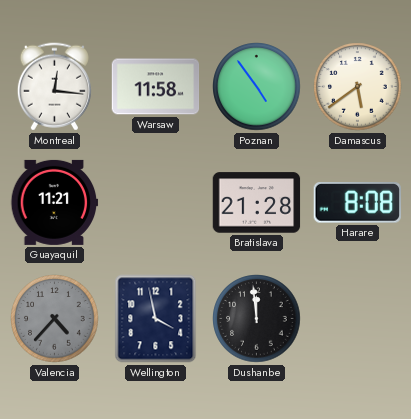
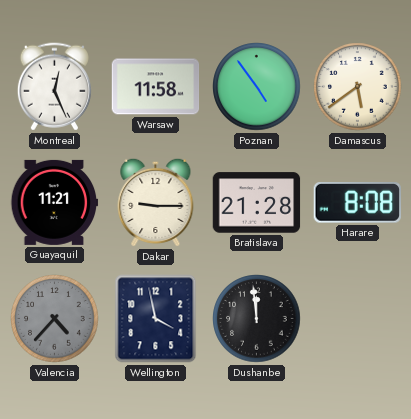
Montreal: 12:16 -> 12:26
Dakar: none -> 9:15
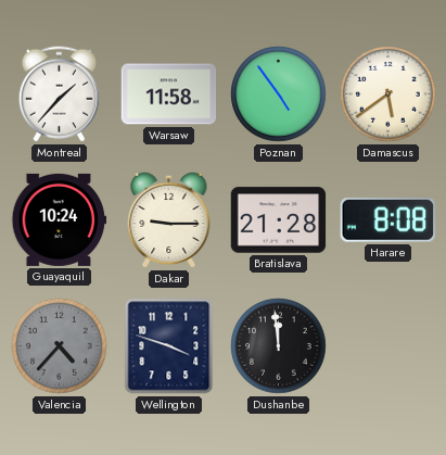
Montreal: 12:26 -> 1:37
Guayaquil: 11:21 -> 10:24
Wellington: 3:58 -> 3:48
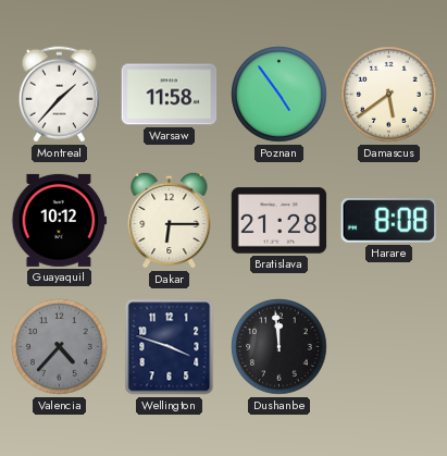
Guayaquil: 10:24 -> 10:12
Dakar: 9:15 -> 6:15
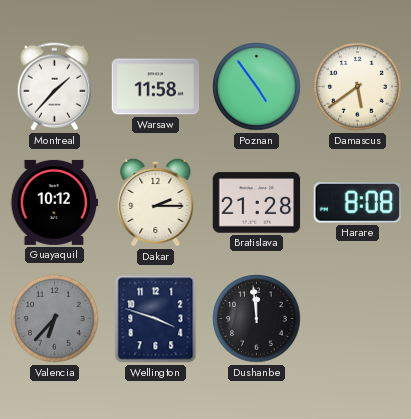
Dakar: 6:15 -> 2:15
Valencia: 4:37 -> 6:37
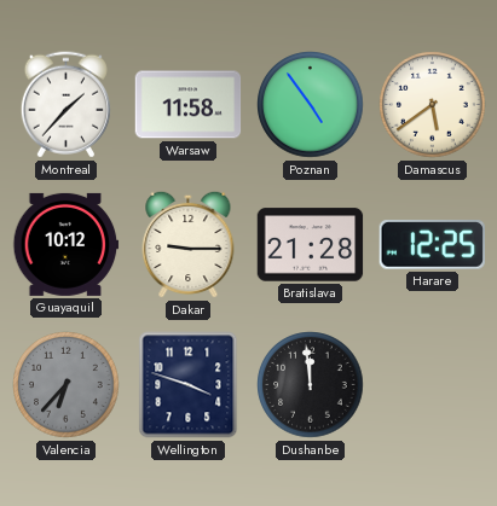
Dakar: 2:15 -> 9:15
Harare: 8:08 -> 12:25
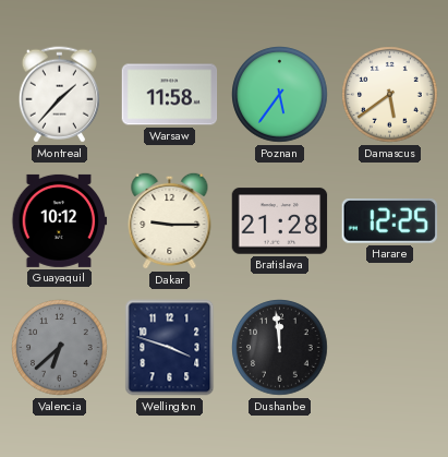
Poznan: 4:54 -> 5:36
Valencia: 6:37 -> 6:38
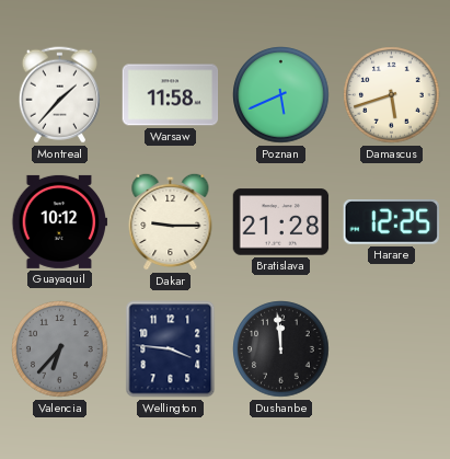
Poznan: 5:36 -> 5:41
Damascus: 5:39 -> 5:42
Valencia: 6:38 -> 6:37
Wellington: 3:48 -> 3:46
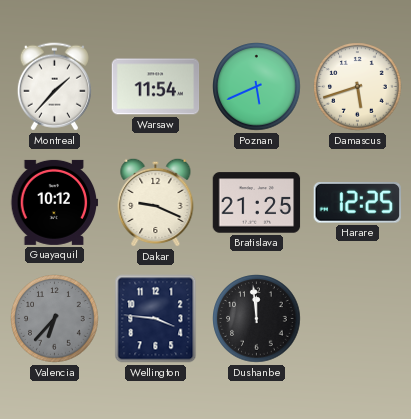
Warsaw: 11:58 -> 11:54
Dakar: 9:15 -> 9:19
Bratislava: 21:28 -> 21:25
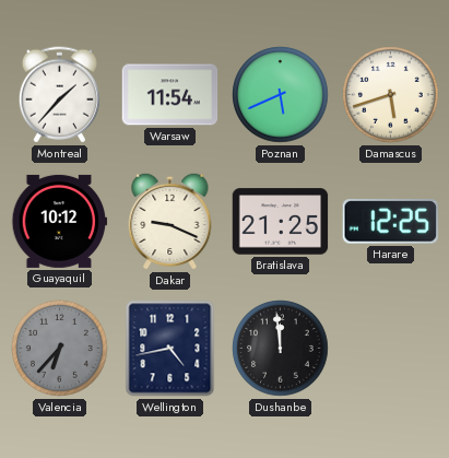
Wellington: 3:46 -> 4:43
